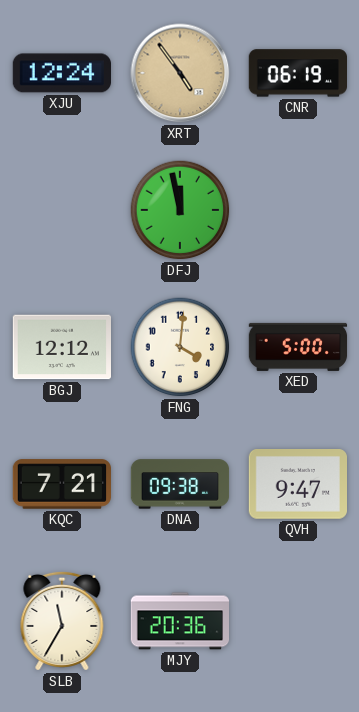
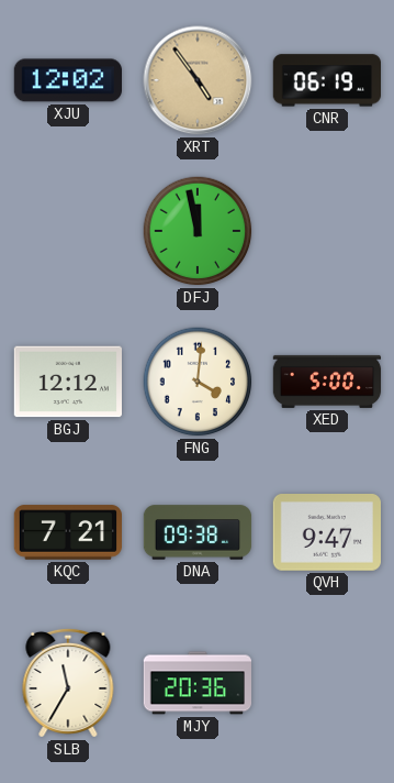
XJU: 12:24 -> 12:02
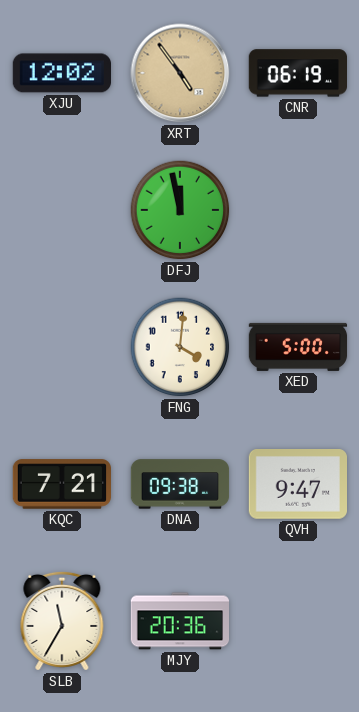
BGJ: 12:12 -> none
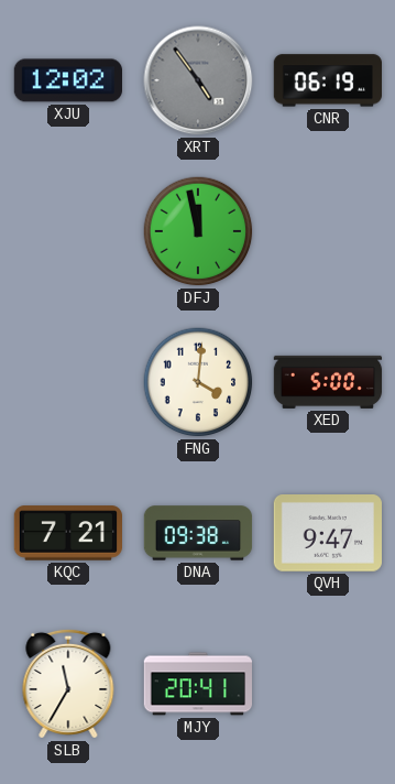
XRT dial: champagne -> grey
MJY: 20:36 -> 20:41
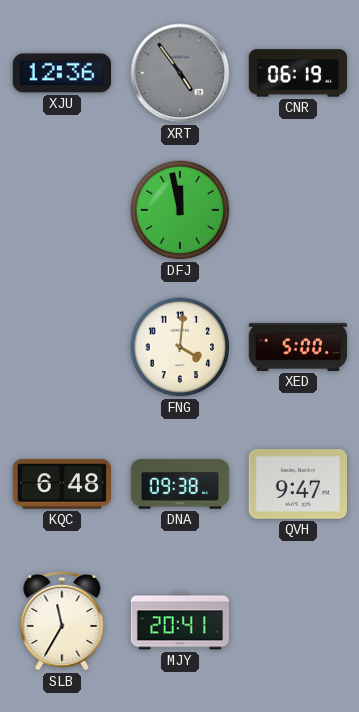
XJU: 12:02 -> 12:36
KQC: 7:21 -> 6:48
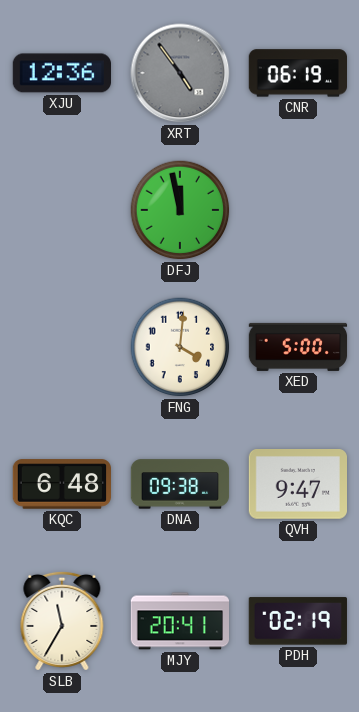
PDH: none -> 02:19
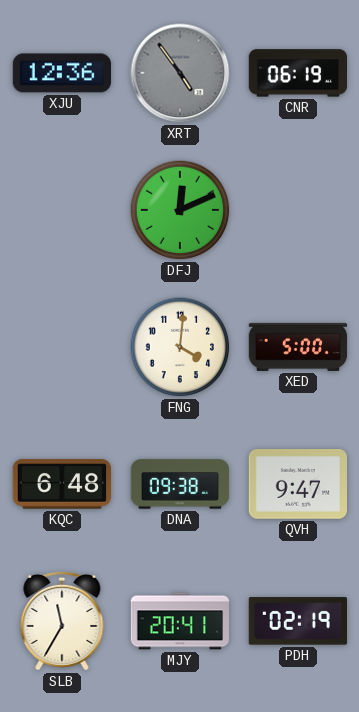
DFJ: 11:58 -> 12:11
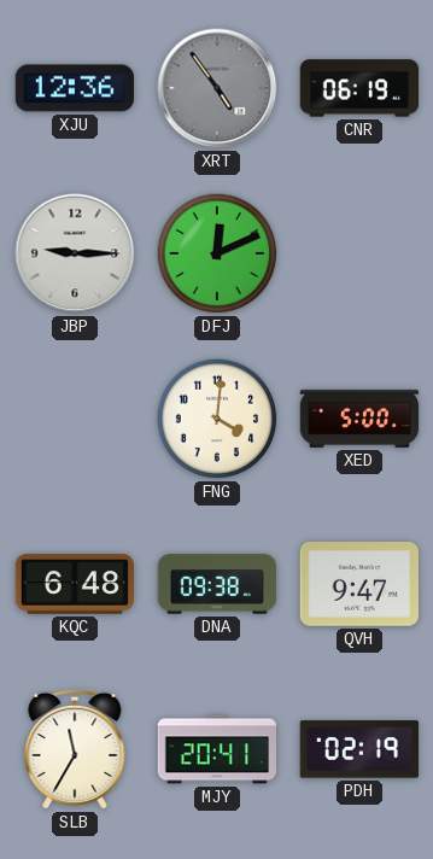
JBP: none -> 9:15
